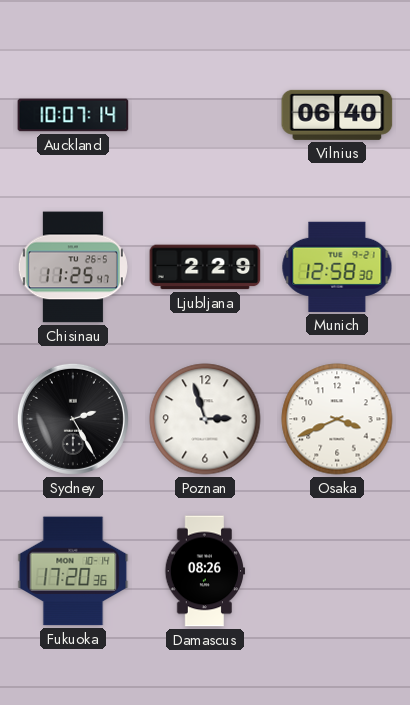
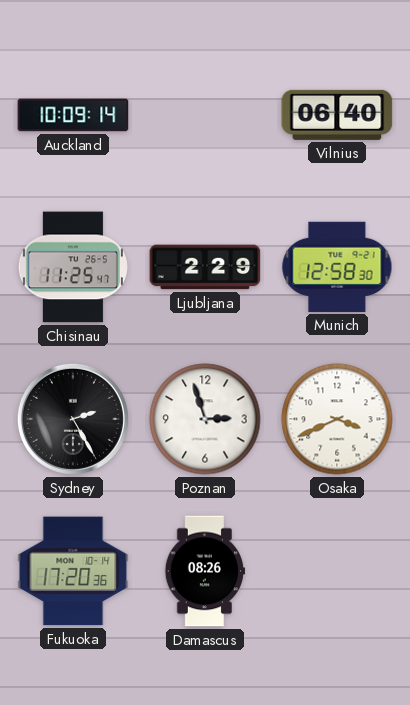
Auckland: 10:07 -> 10:09
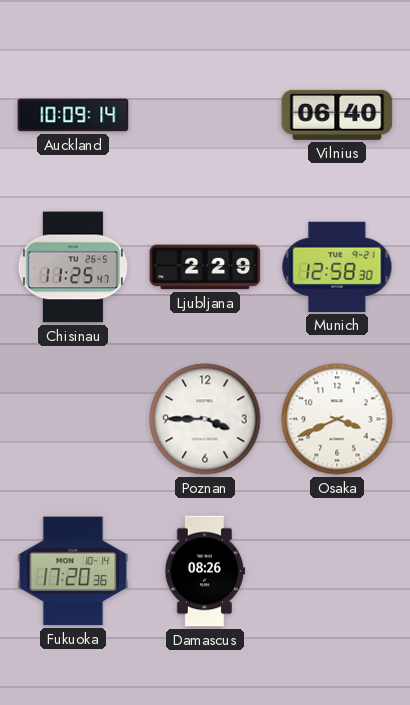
Sydney: 2:25 -> none
Poznan: 2:57 -> 3:45
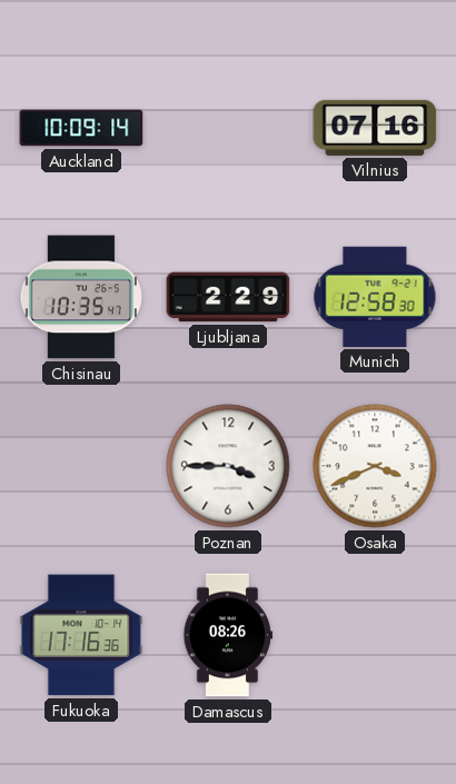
Vilnius: 06:40 -> 07:16
Chisinau: 11:25 -> 10:35
Fukuoka: 17:20 -> 17:16
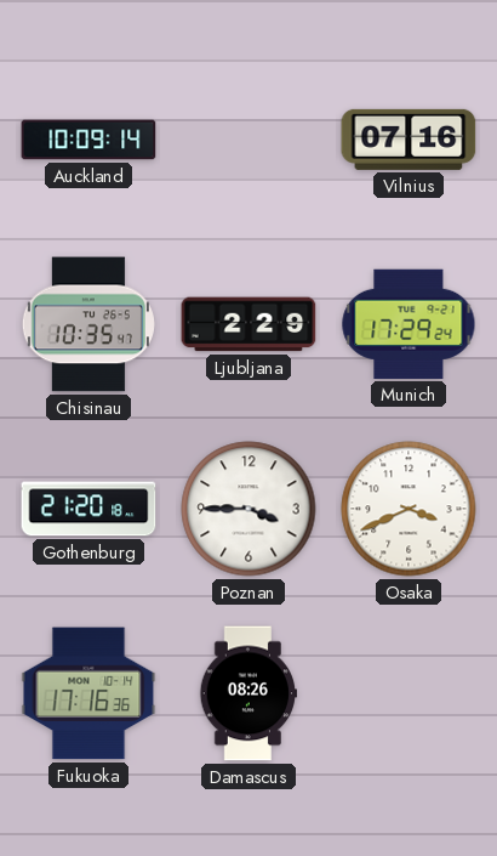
Munich: 12:58 -> 17:29
Gothenburg: none -> 21:20
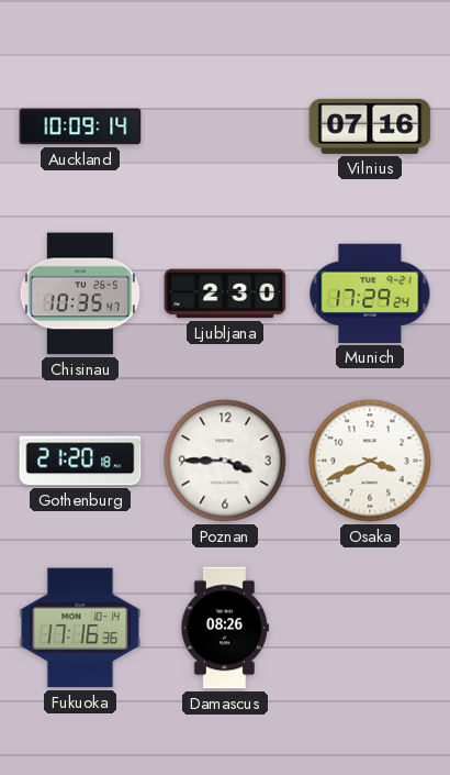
Ljubljana: 2:29 -> 2:30
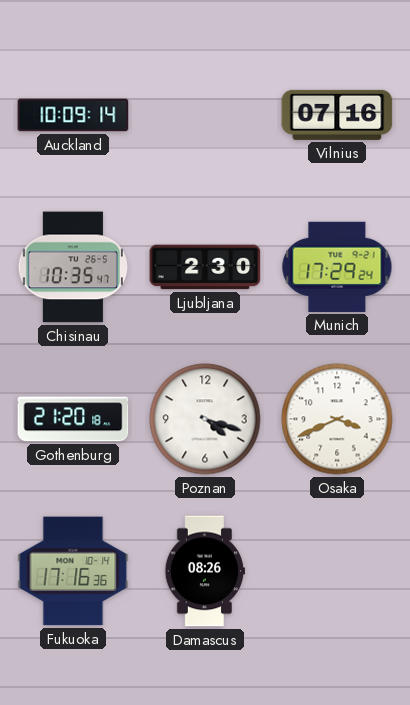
Poznan: 3:45 -> 4:18
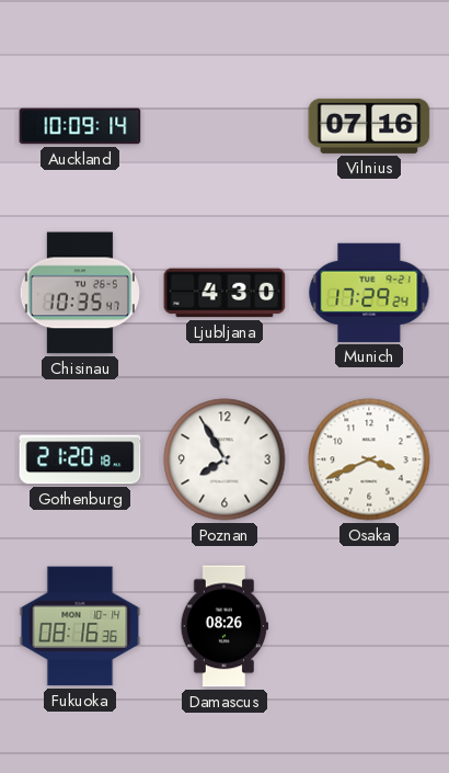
Ljubljana: 2:30 -> 4:30
Poznan: 4:18 -> 7:55
Fukuoka: 17:16 -> 08:16
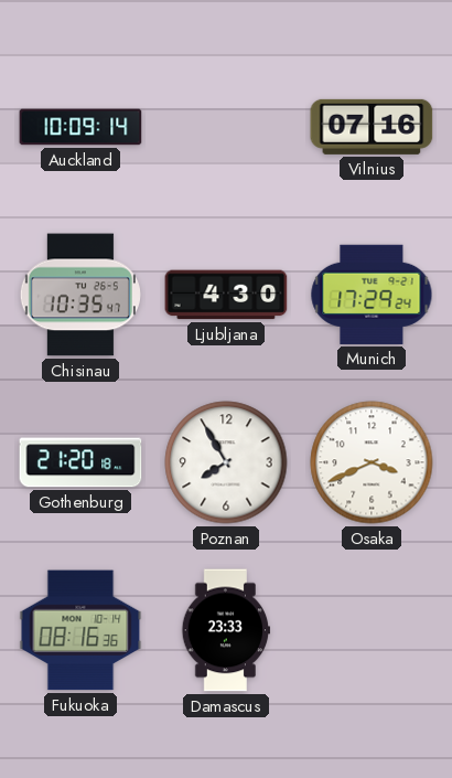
Damascus: 08:26 -> 23:33
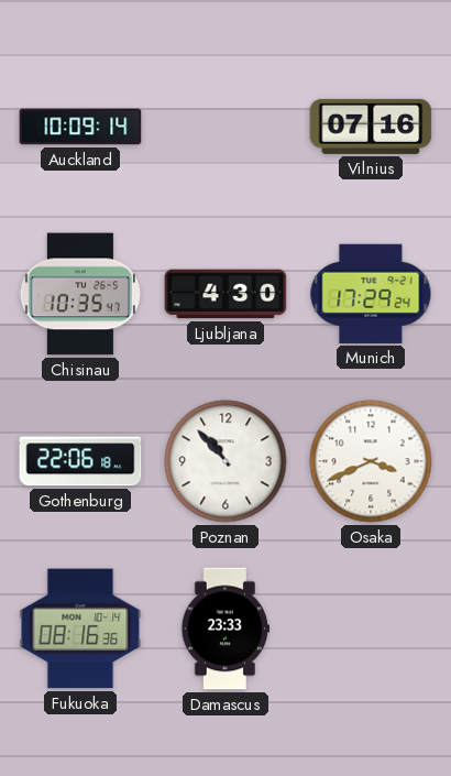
Gothenburg: 21:20 -> 22:06
Poznan: 7:55 -> 10:53
